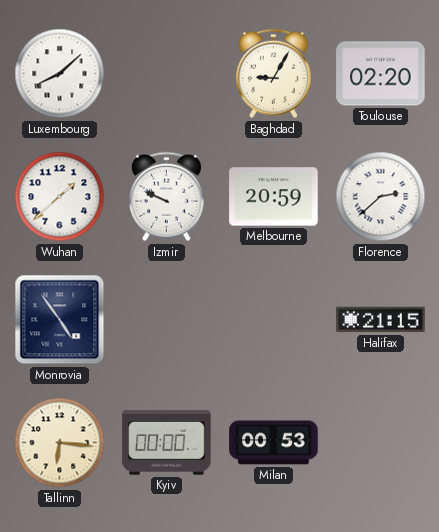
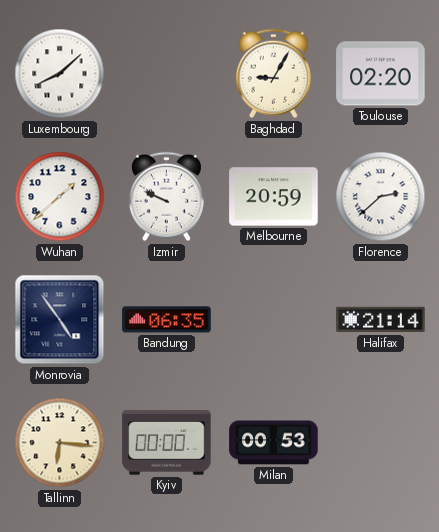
Bandung: none -> 06:35
Halifax: 21:15 -> 21:14
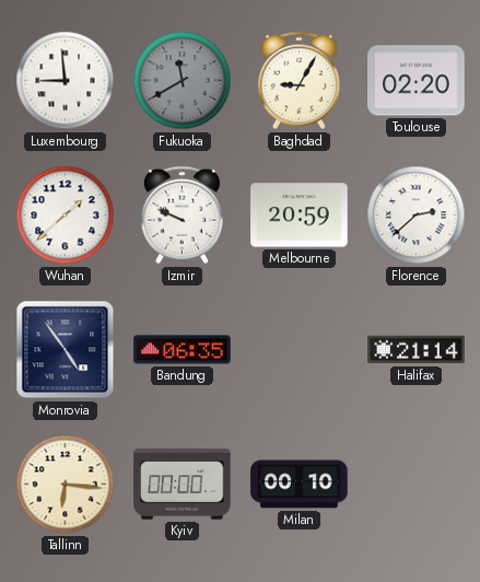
Luxembourg: 8:08 -> 8:59
Fukuoka: none -> 11:40
Milan: 00:53 -> 00:10
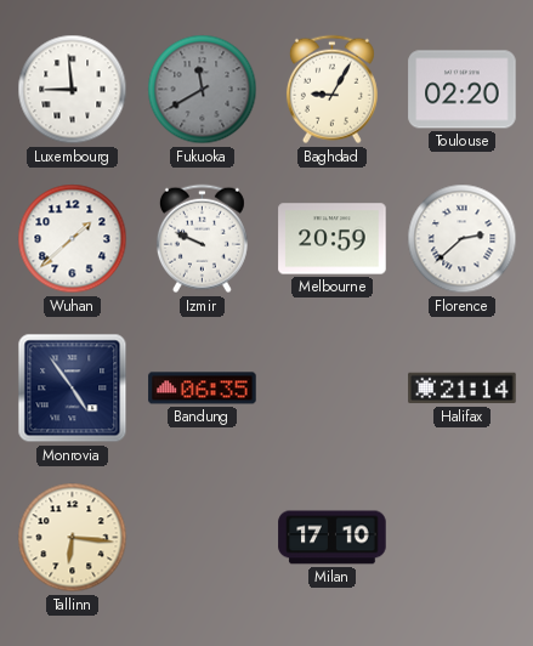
Kyiv: 00:00 -> none
Milan: 00:10 -> 17:10
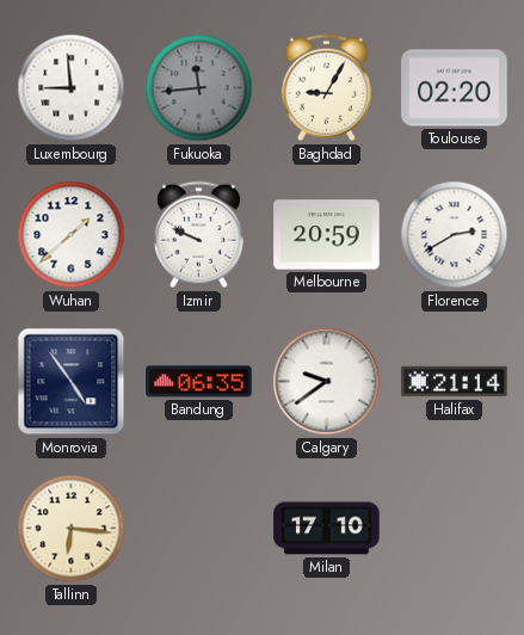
Fukuoka: 11:40 -> 11:44
Florence: 2:38 -> 2:40
Calgary: none -> 9:39
